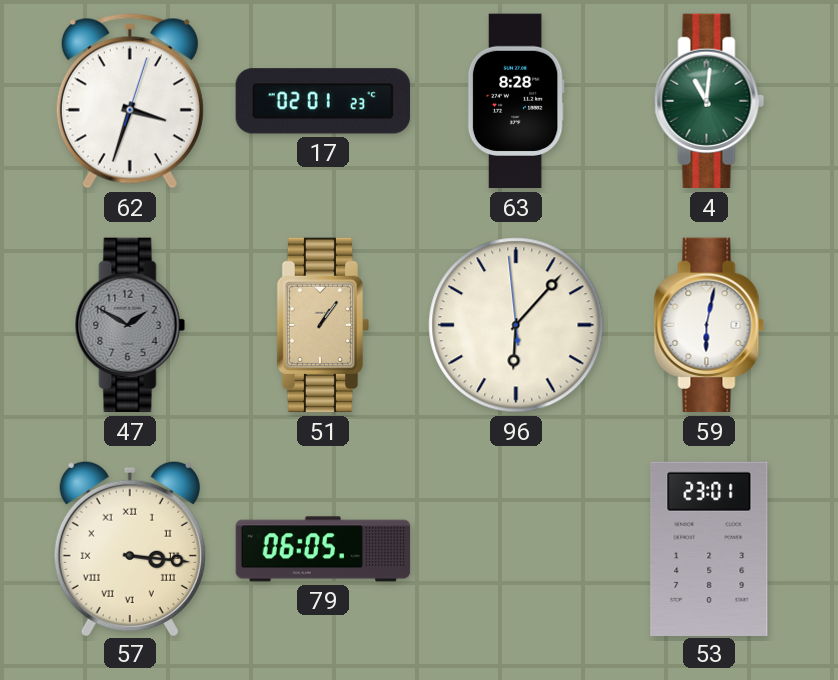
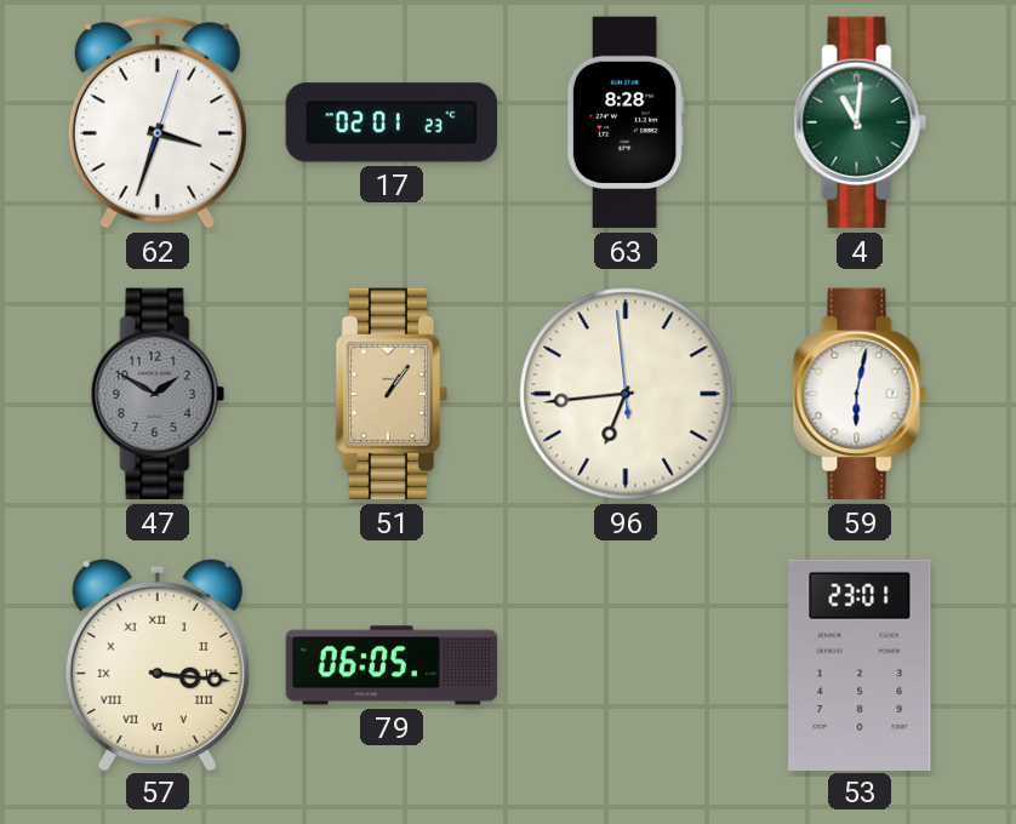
96: 6:06 -> 6:43
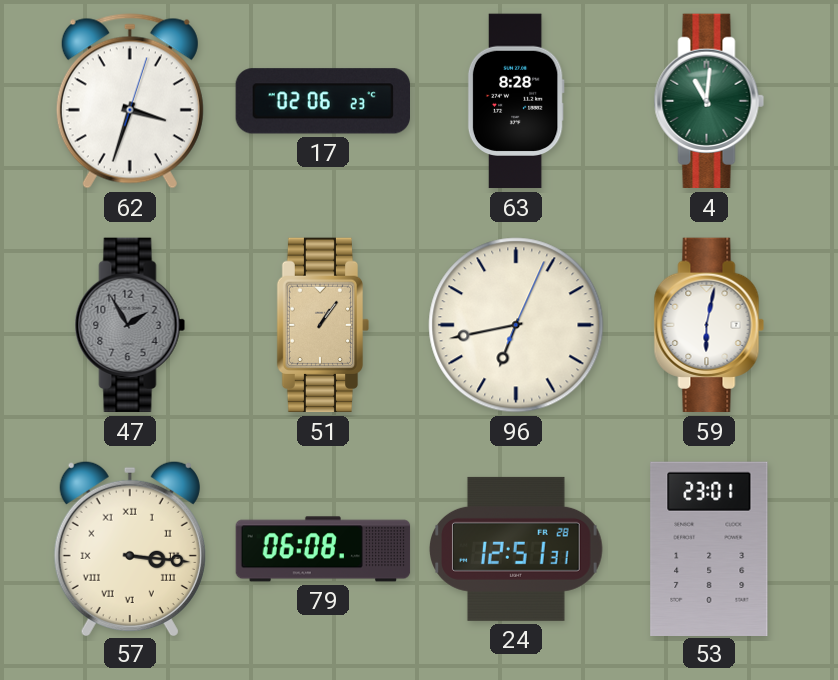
17: 02:01 -> 02:06
47: 1:50 -> 1:55
96: 6:43:59 -> 6:43:04
79: 06:05 -> 06:08
24: none -> 12:51
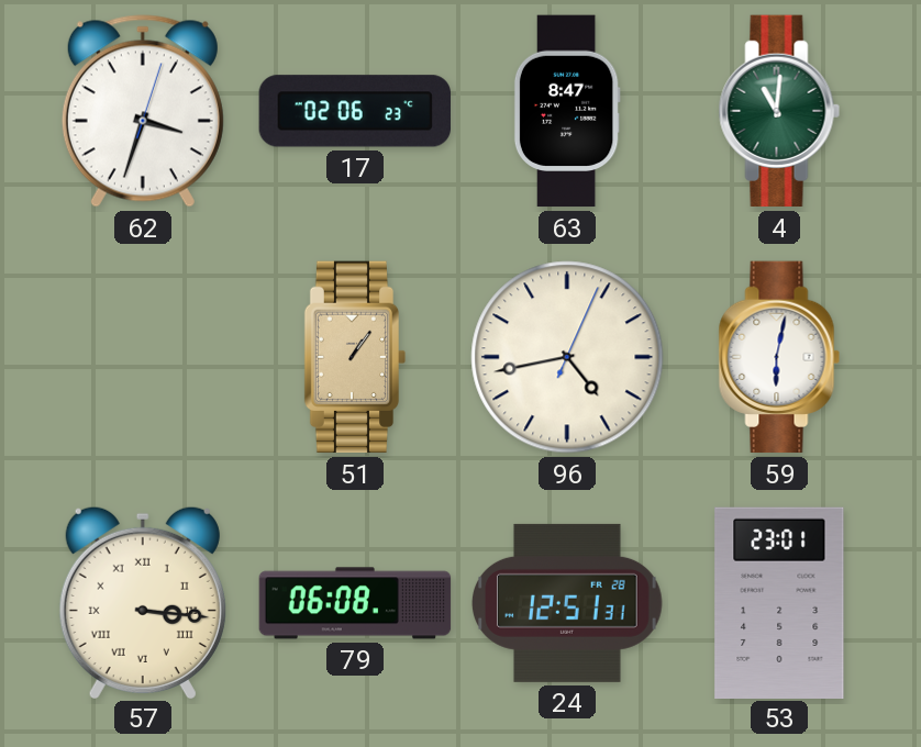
63: 8:28 -> 8:47
47: 1:55 -> none
96: 6:43 -> 4:43
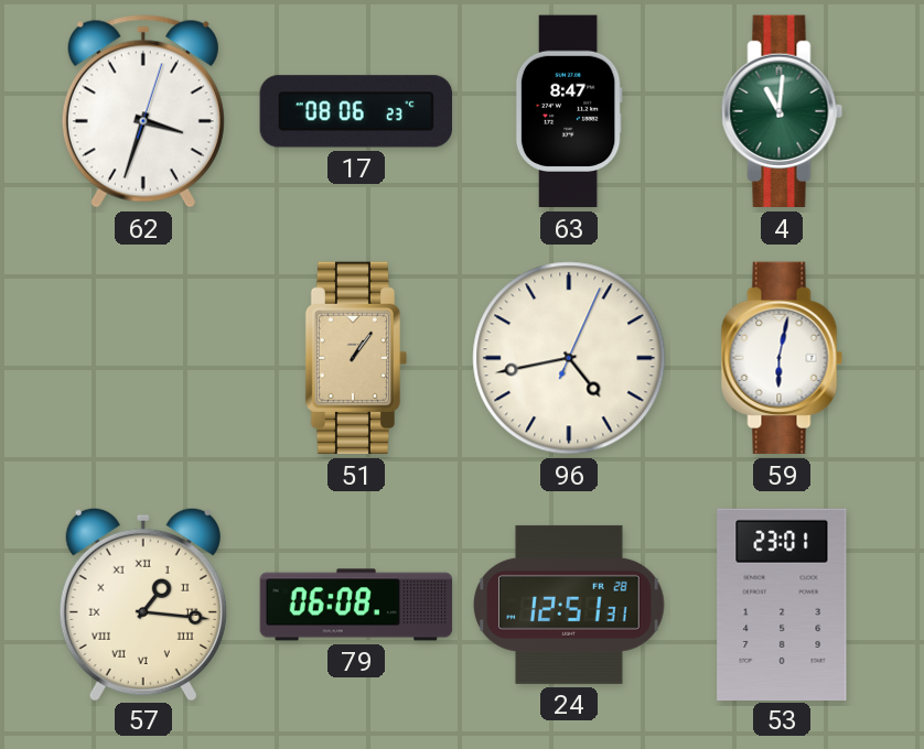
17: 02:06 -> 08:06
57: 3:16 -> 1:16
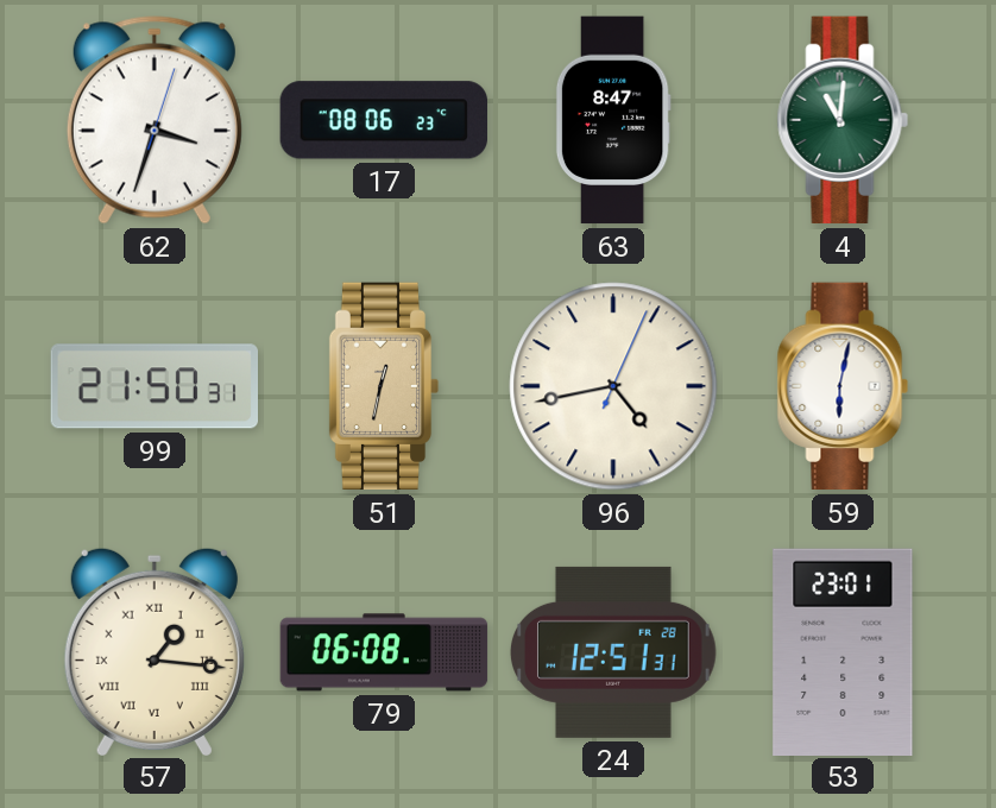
99: none -> 21:50
51: 1:06 -> 12:32
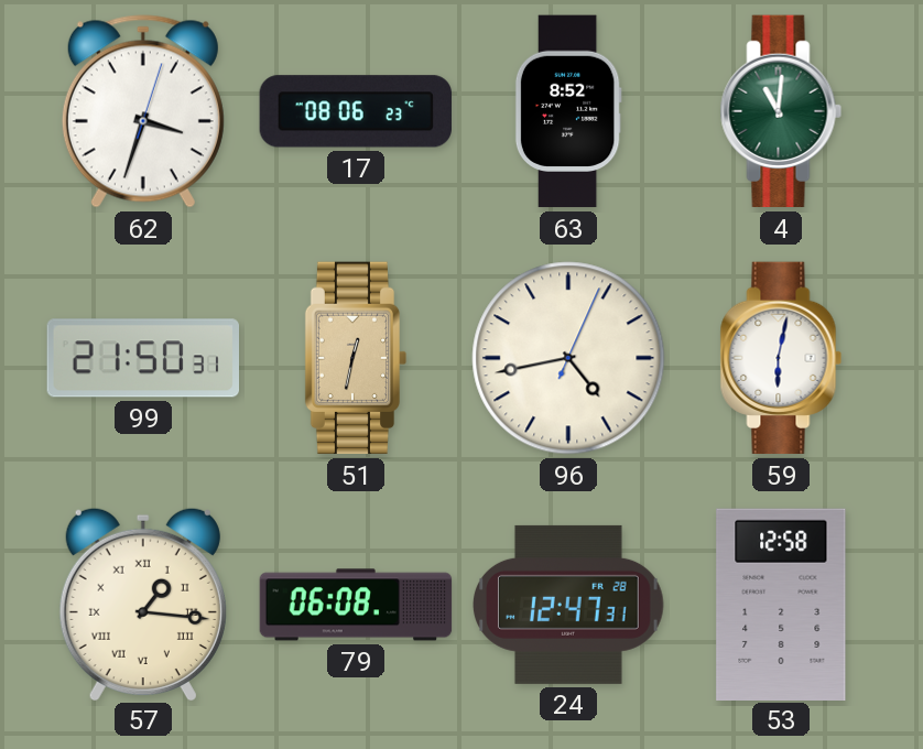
63: 8:47 -> 8:52
24: 12:51 -> 12:47
53: 23:01 -> 12:58
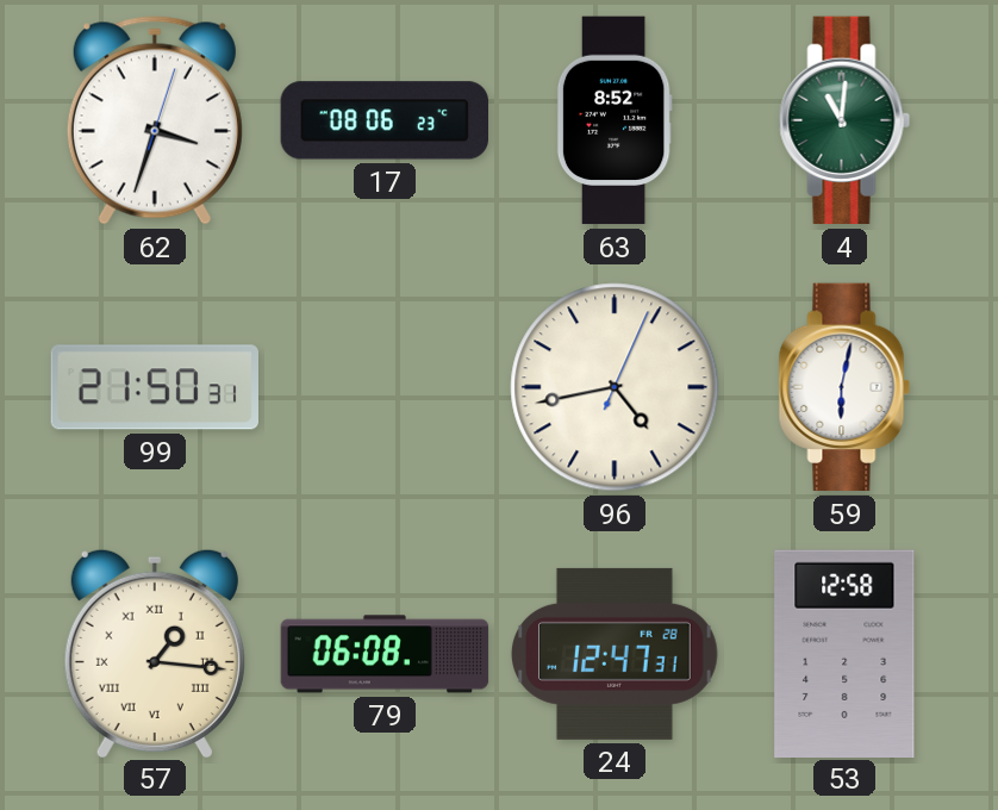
51: 12:32 -> none
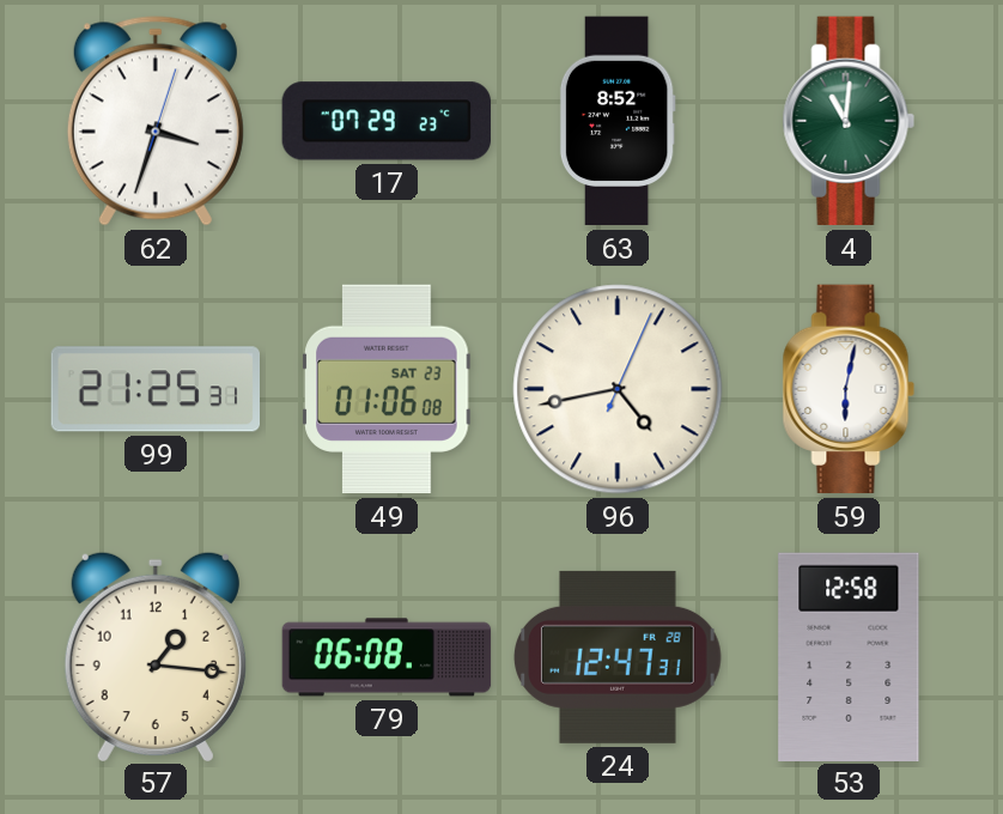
17: 08:06 -> 07:29
99: 21:50 -> 21:25
49: none -> 01:06
57 numerals: Roman -> Arabic
